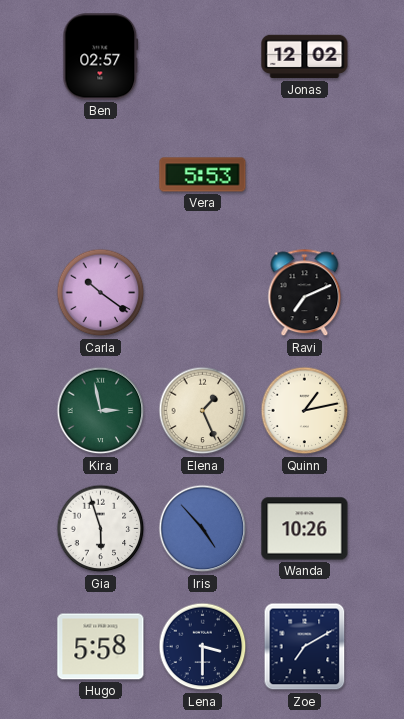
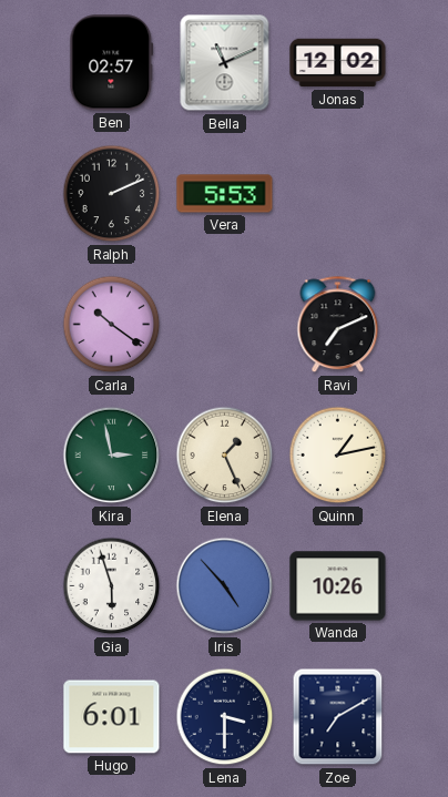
Bella: none -> 11:11
Ralph: none -> 2:11
Hugo: 5:58 -> 6:01
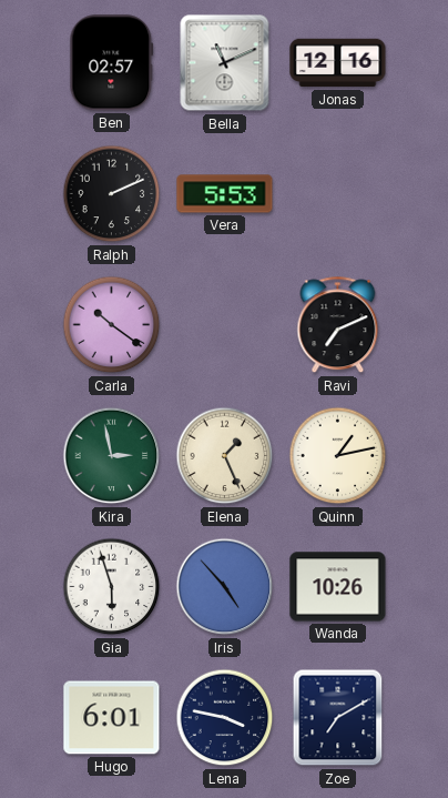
Jonas: 12:02 -> 12:16
Lena: 3:30 -> 3:47
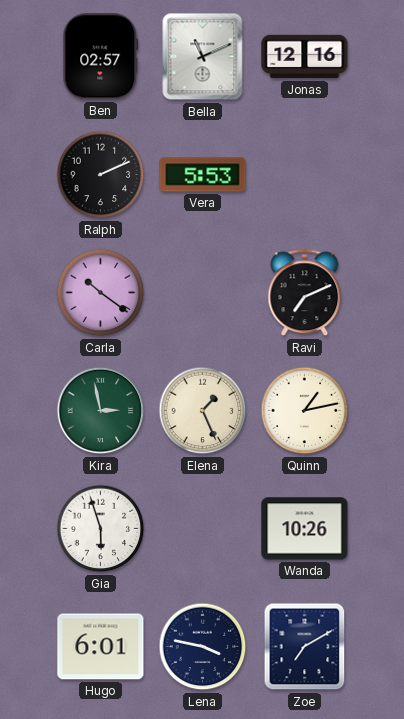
Iris: 4:53 -> none
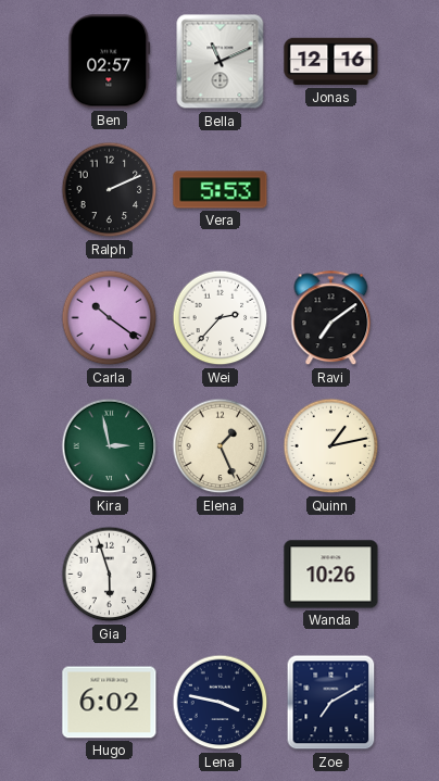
Wei: none -> 2:37
Ravi: 7:11 -> 7:09
Hugo: 6:01 -> 6:02
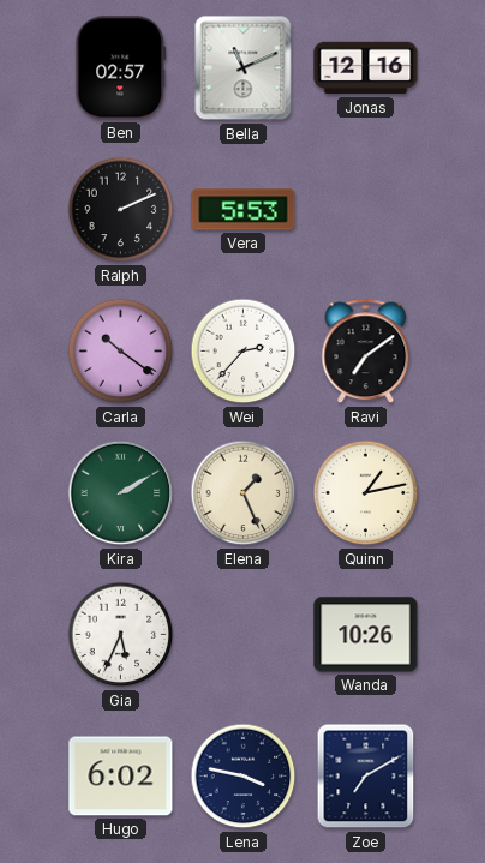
Kira: 2:58 -> 2:10
Gia: 5:57 -> 5:34
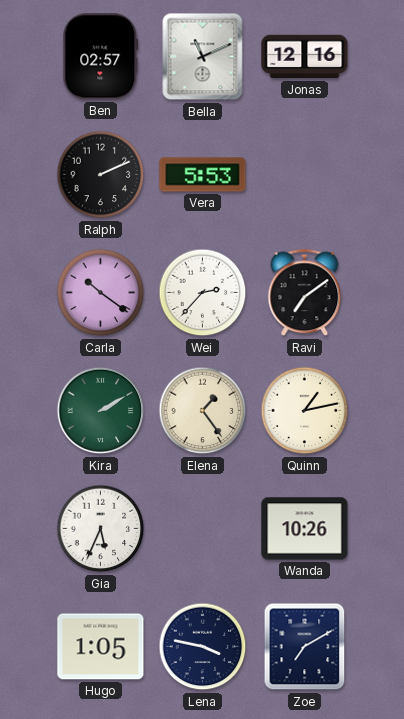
Elena: 1:26 -> 1:24
Hugo: 6:02 -> 1:05
